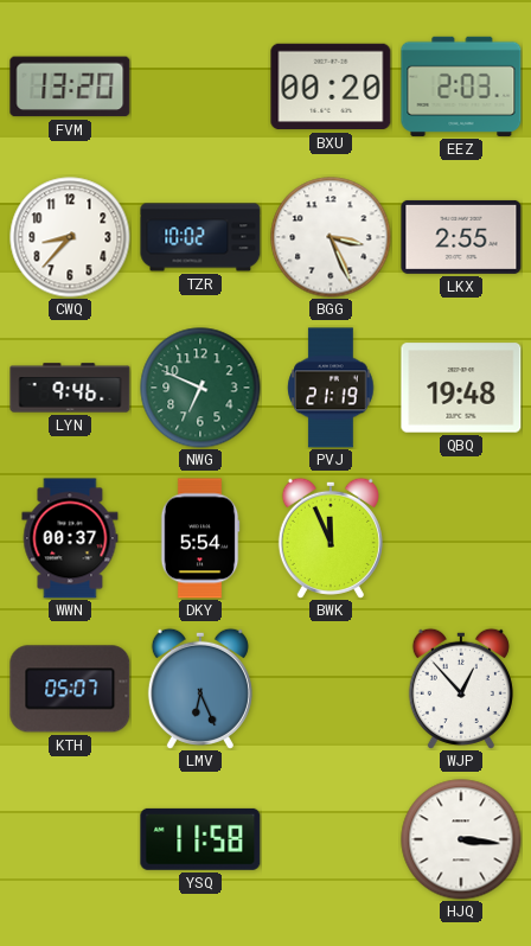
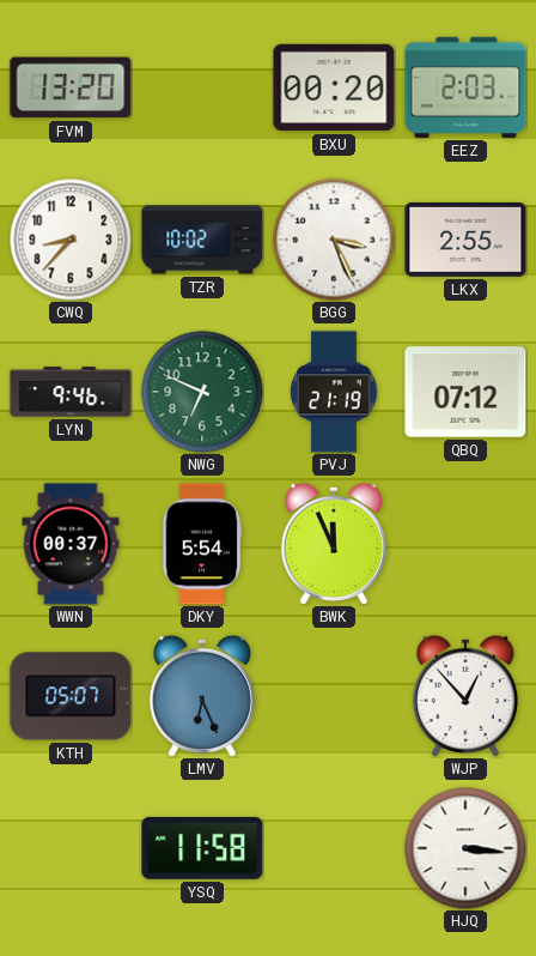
QBQ: 19:48 -> 07:12
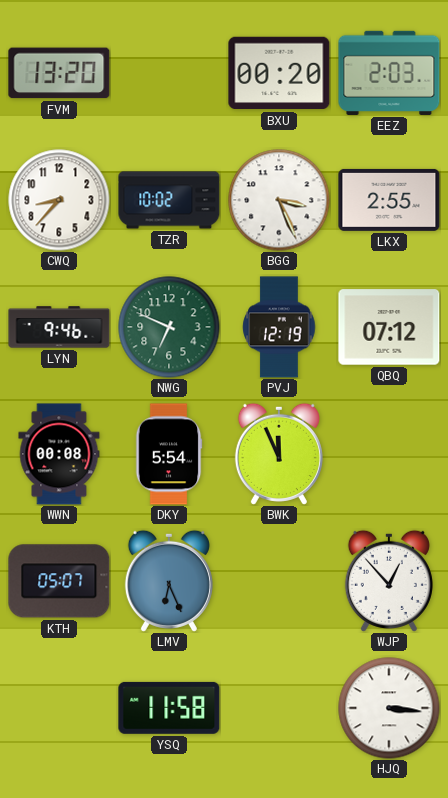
PVJ: 21:19 -> 12:19
WWN: 00:37 -> 00:08
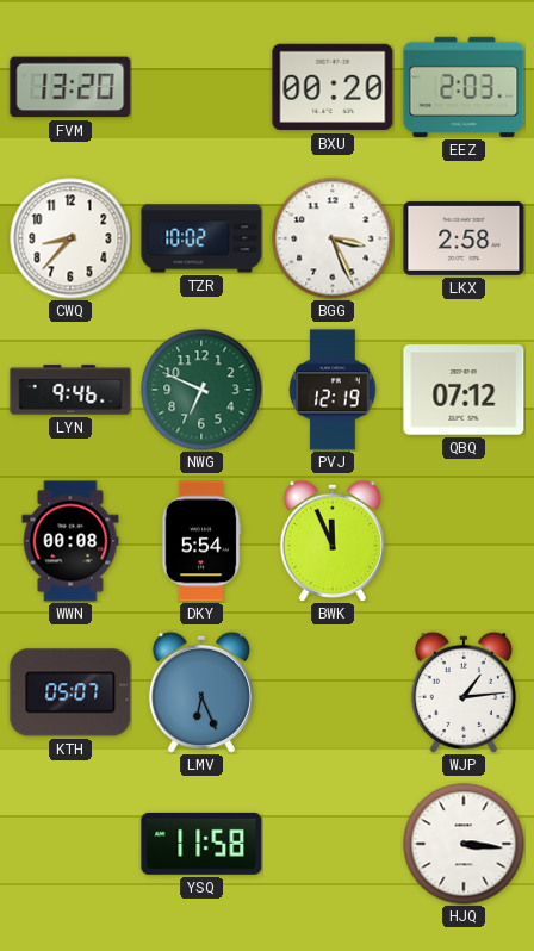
LKX: 2:55 -> 2:58
WJP: 12:53 -> 1:14
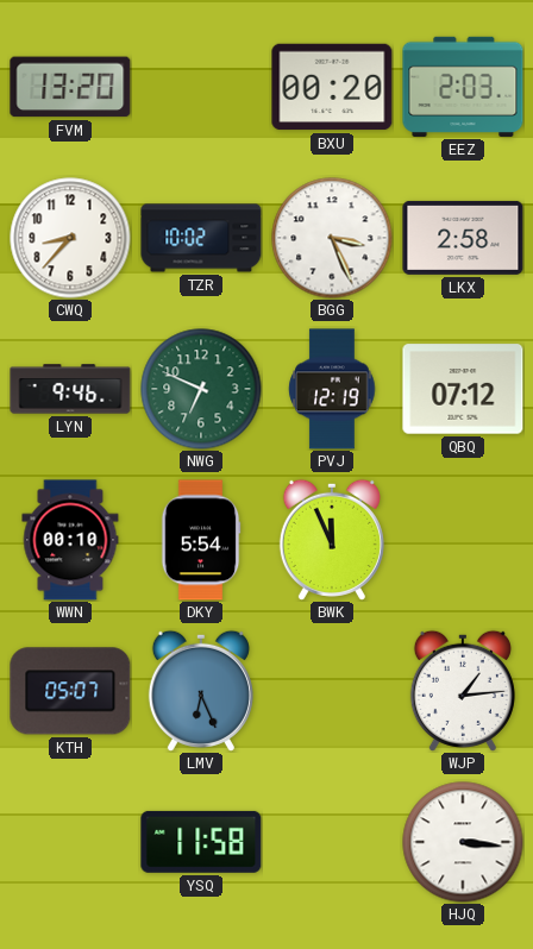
WWN: 00:08 -> 00:10
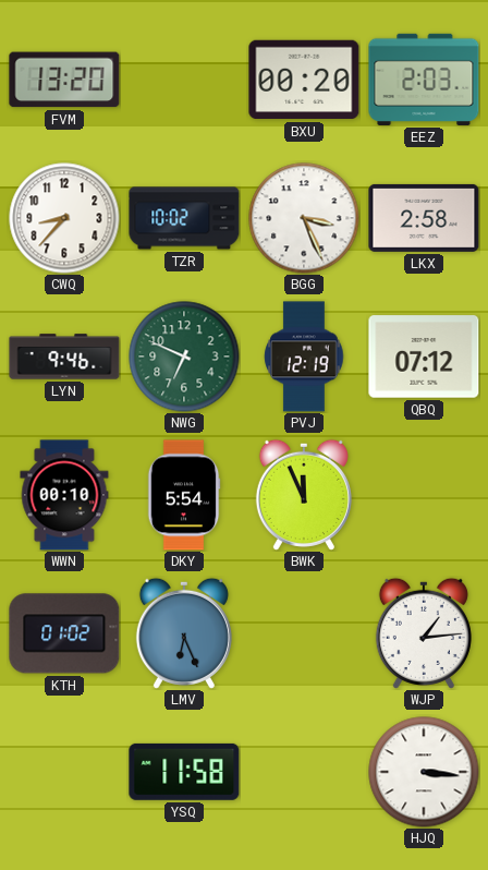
KTH: 05:07 -> 01:02
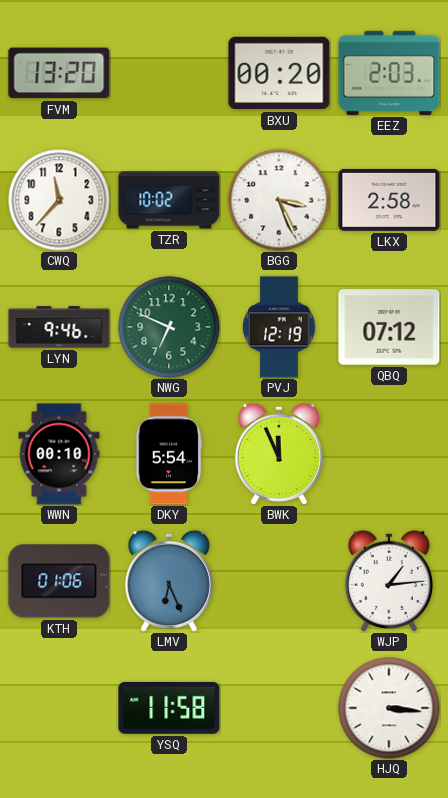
CWQ: 8:37 -> 11:37
KTH: 01:02 -> 01:06
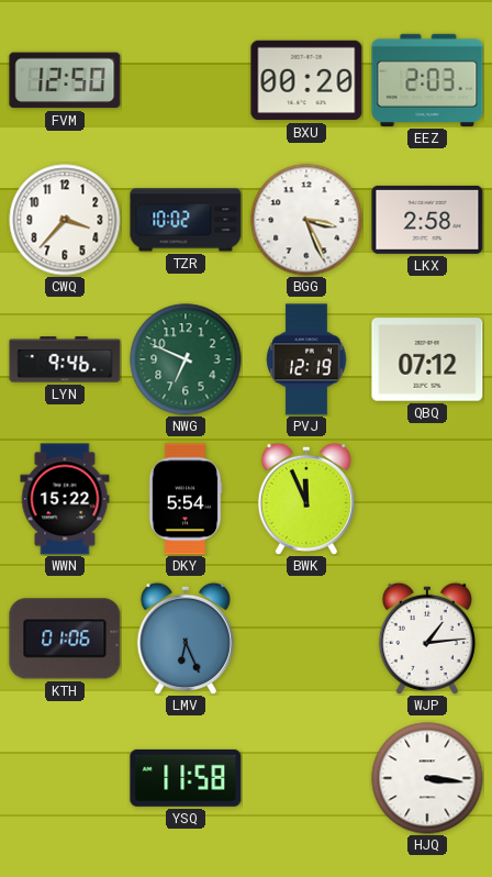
FVM: 13:20 -> 12:50
CWQ: 11:37 -> 3:37
WWN: 00:10 -> 15:22
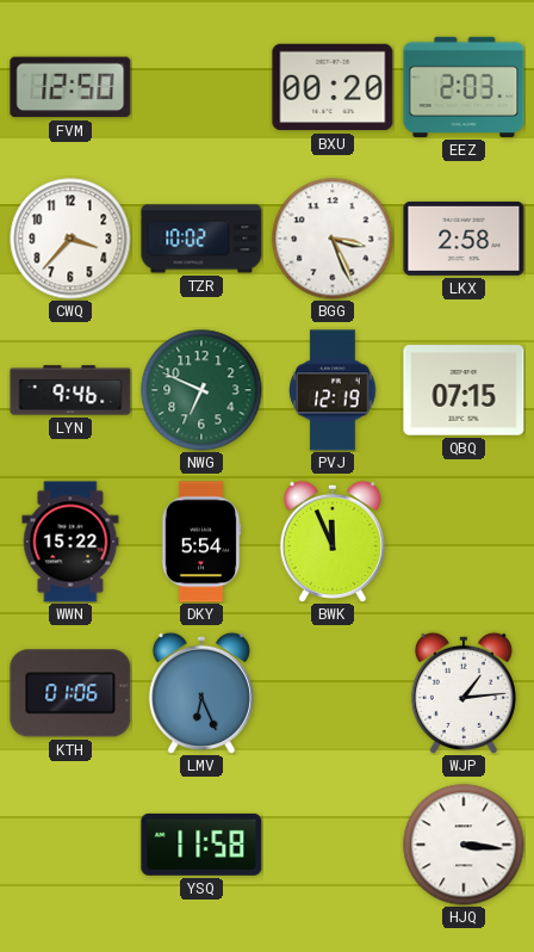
QBQ: 07:12 -> 07:15
